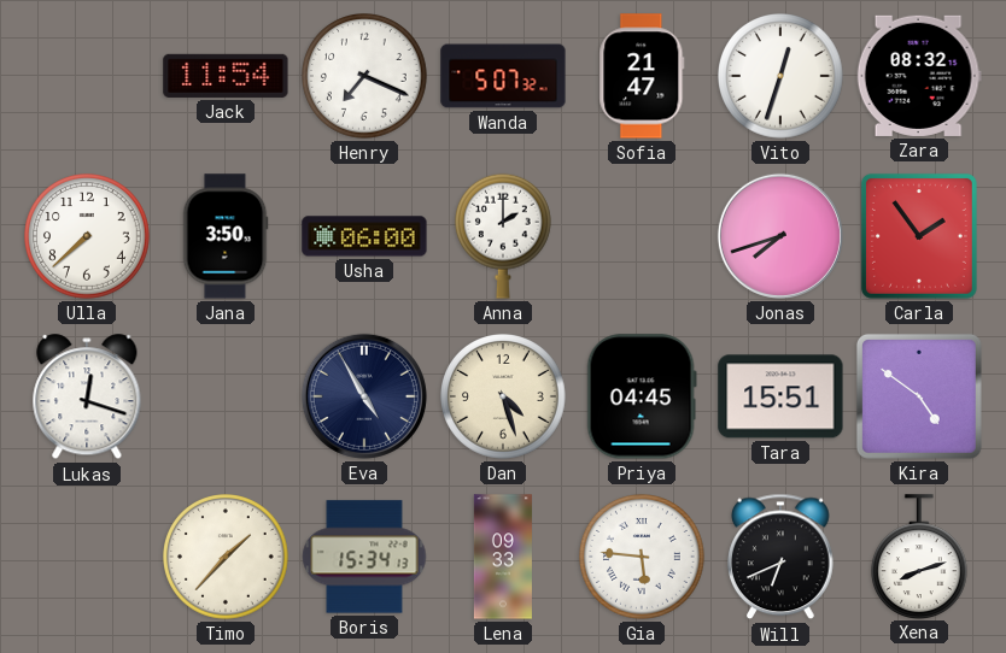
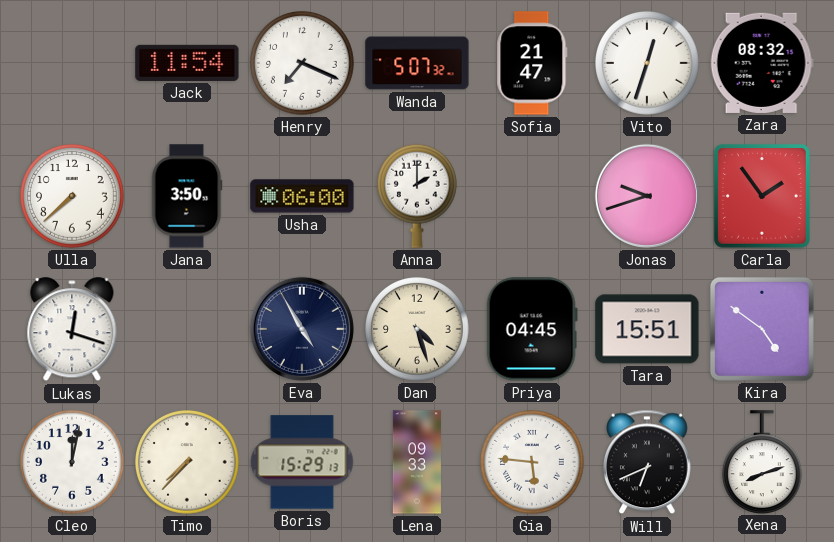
Jonas: 7:42 -> 9:42
Cleo: none -> 12:02
Timo: 1:37 -> 7:37
Boris: 15:34 -> 15:29
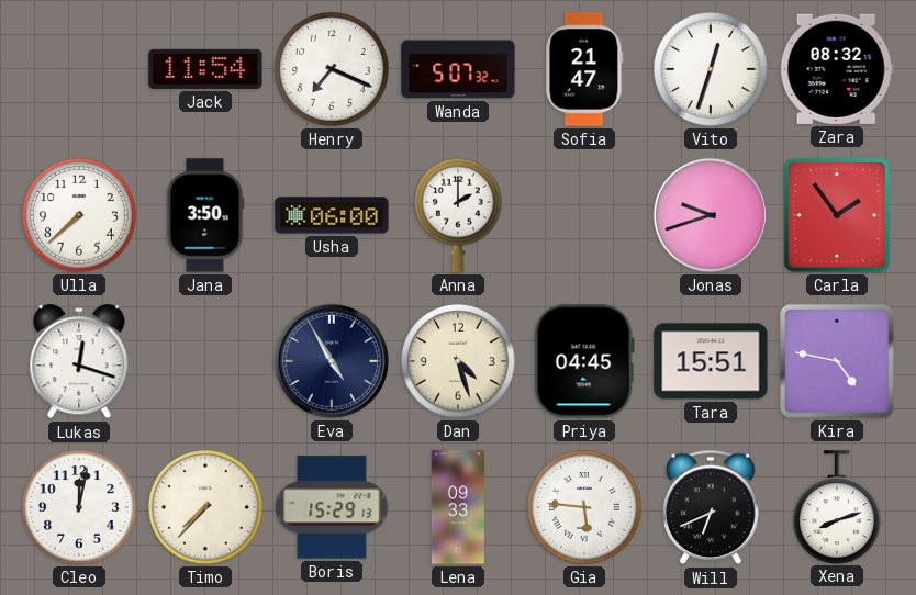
Kira: 4:51 -> 4:47
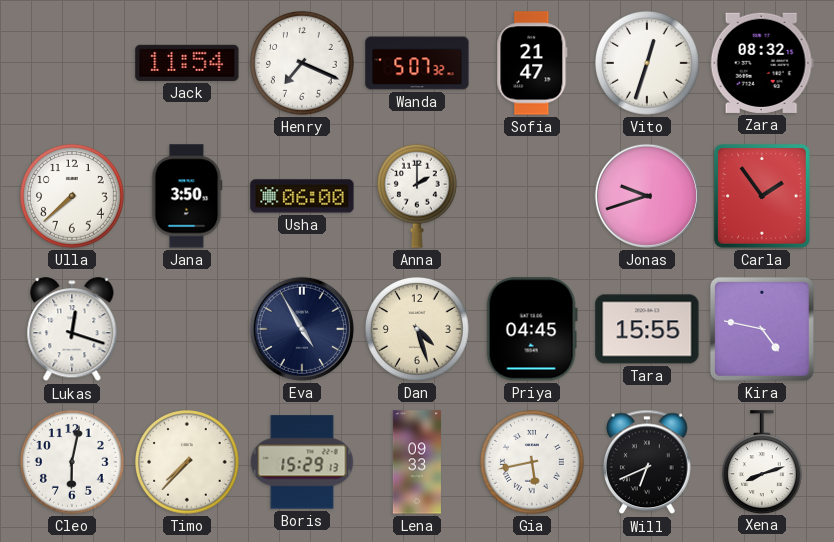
Tara: 15:51 -> 15:55
Cleo: 12:02 -> 6:02
Gia: 5:46 -> 5:43
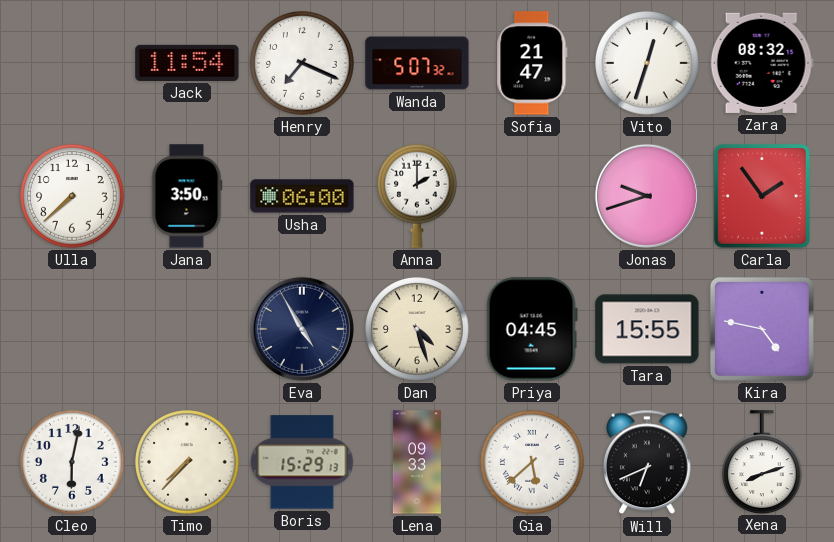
Lukas: 12:18 -> none
Gia: 5:43 -> 5:38
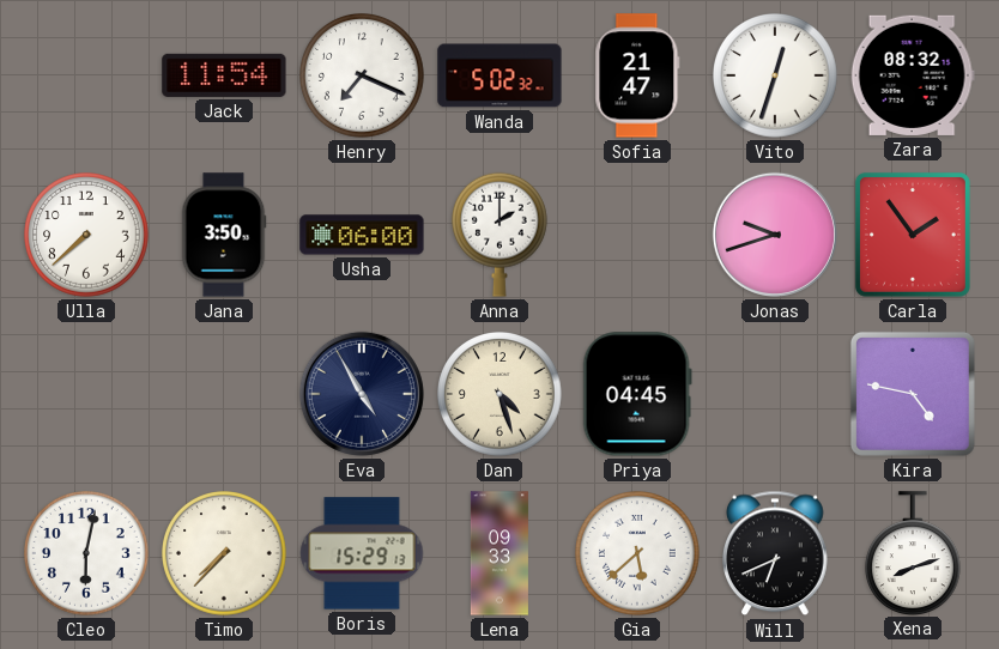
Wanda: 5:07 -> 5:02
Tara: 15:55 -> none
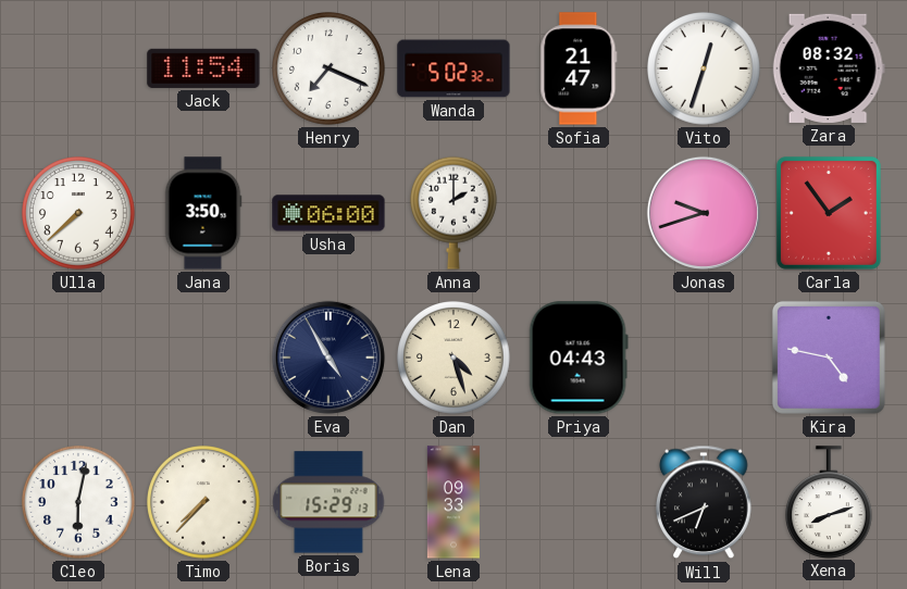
Priya: 04:45 -> 04:43
Gia: 5:38 -> none
